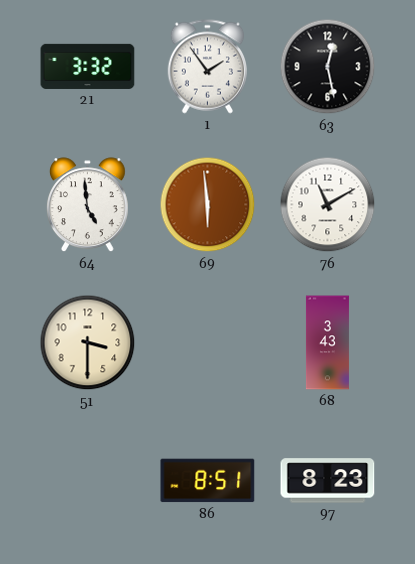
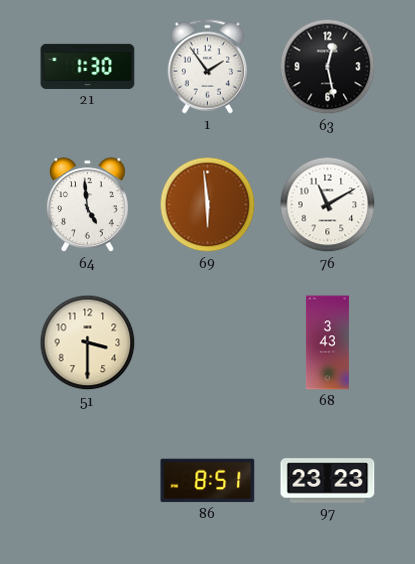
21: 3:32 -> 1:30
97: 8:23 -> 23:23
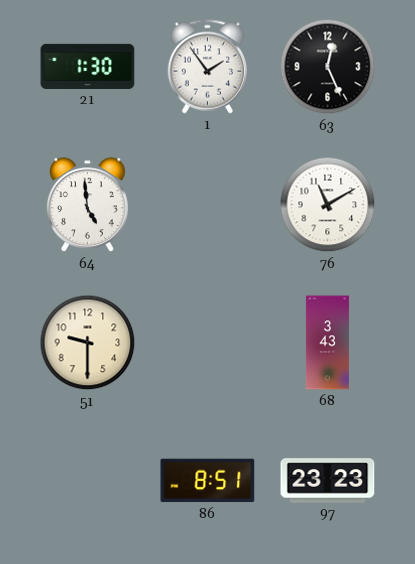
63: 12:28 -> 12:26
69: 5:59 -> none
51: 3:30 -> 9:30
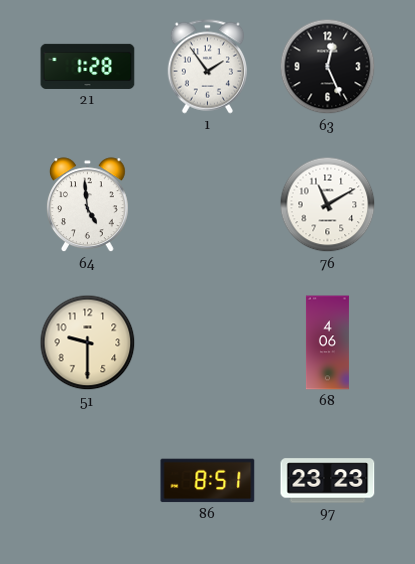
21: 1:30 -> 1:28
68: 3:43 -> 4:06
